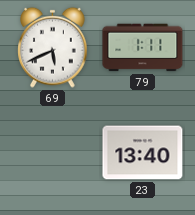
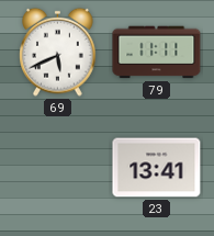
79: 1:11 -> 11:11
23: 13:40 -> 13:41
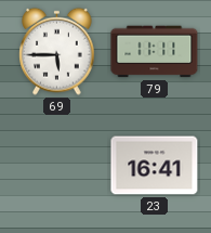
69: 5:41 -> 5:45
23: 13:41 -> 16:41
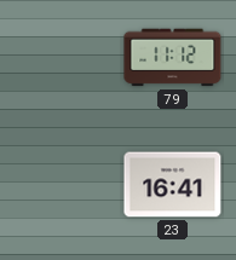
69: 5:45 -> none
79: 11:11 -> 11:12
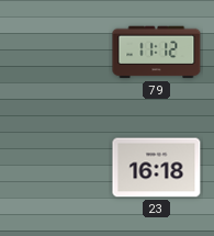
23: 16:41 -> 16:18
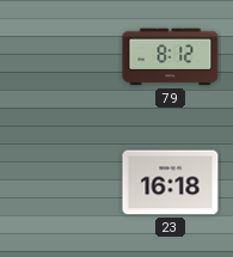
79: 11:12 -> 8:12
